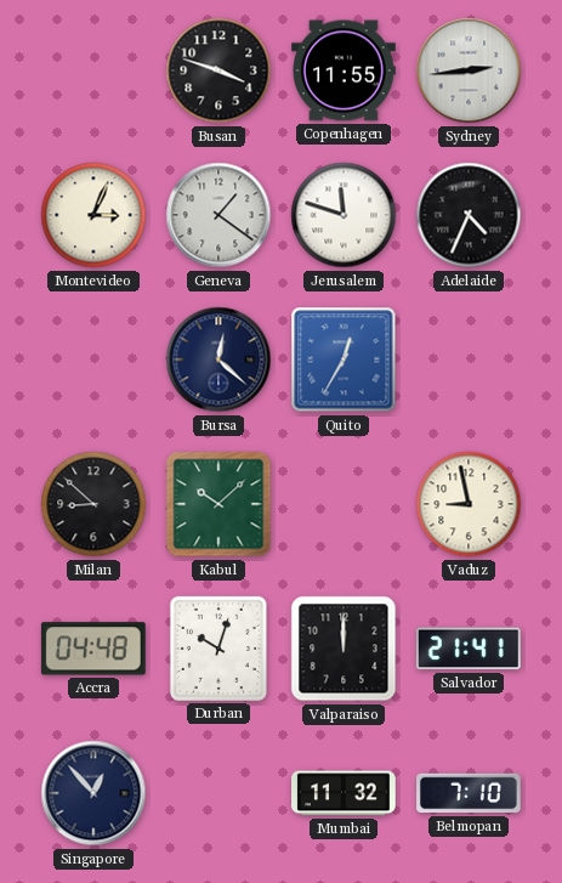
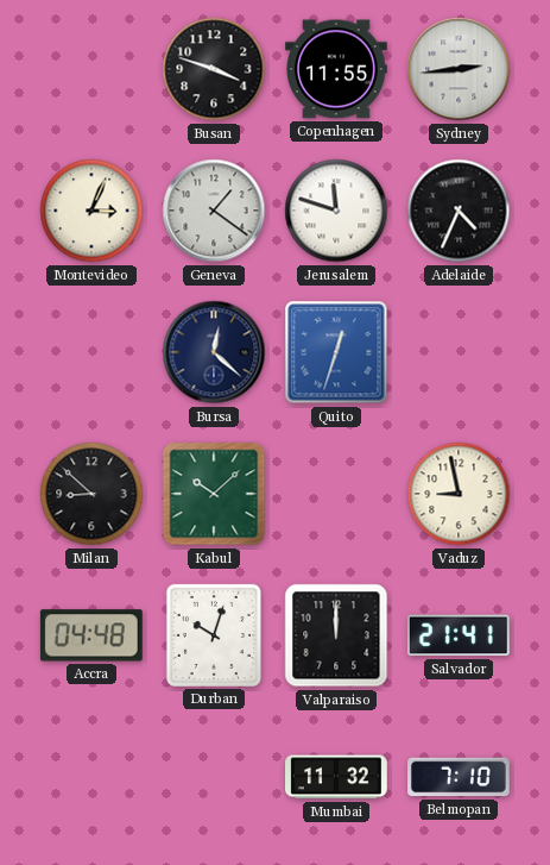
Quito: 12:35 -> 12:33
Singapore: 12:53 -> none
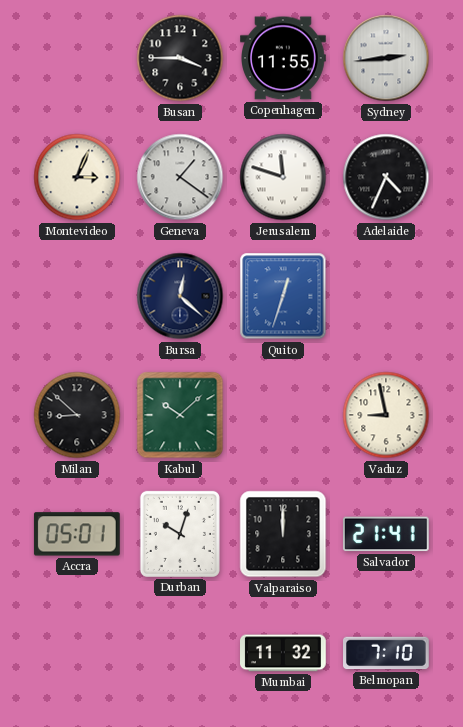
Busan: 3:48 -> 3:45
Accra: 04:48 -> 05:01
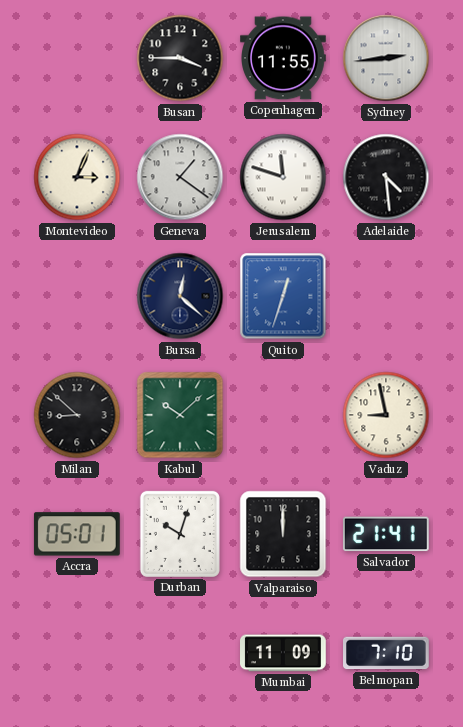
Adelaide: 4:34 -> 4:29
Mumbai: 11:32 -> 11:09
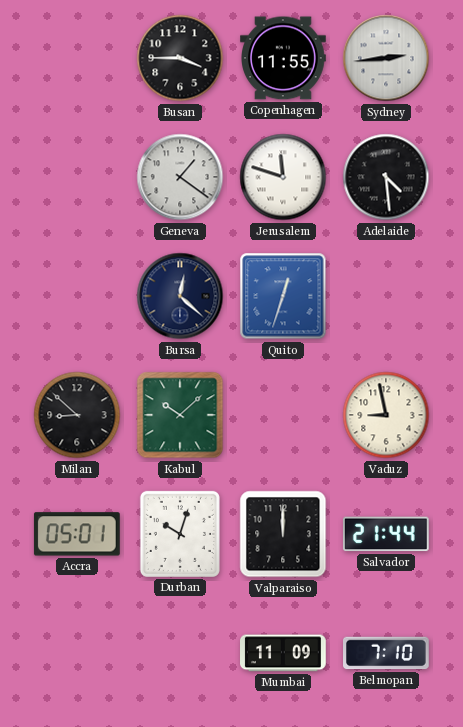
Montevideo: 3:04 -> none
Salvador: 21:41 -> 21:44
